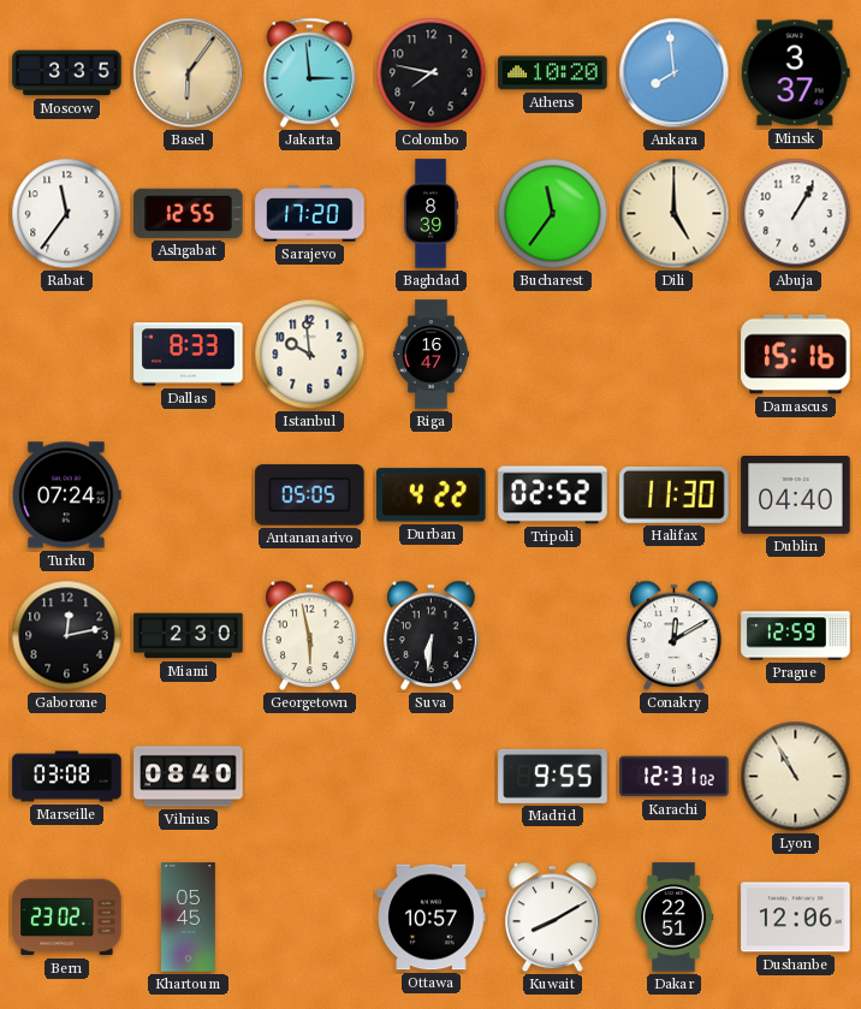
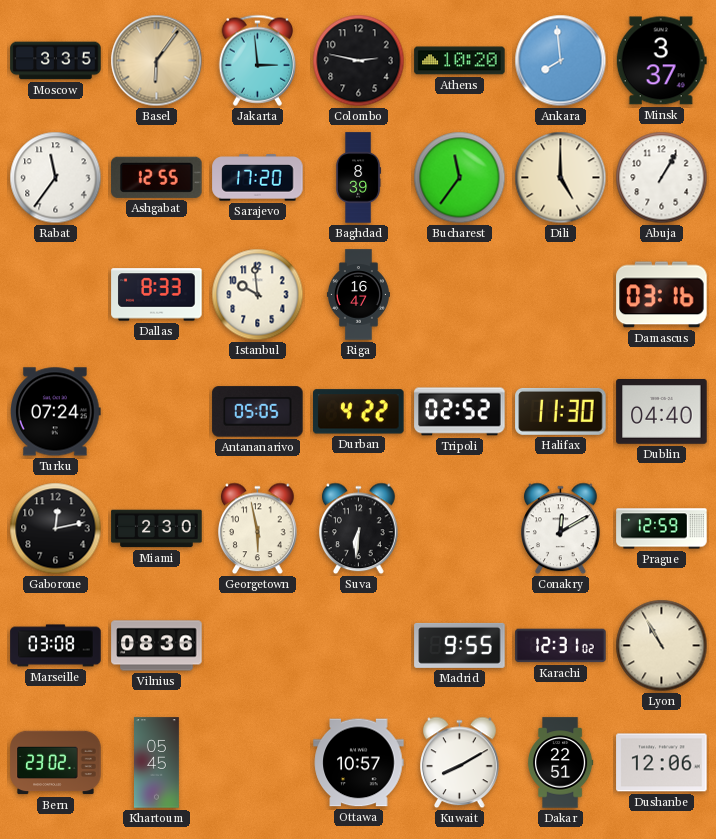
Colombo: 7:47 -> 2:47
Damascus: 15:16 -> 03:16
Vilnius: 08:40 -> 08:36
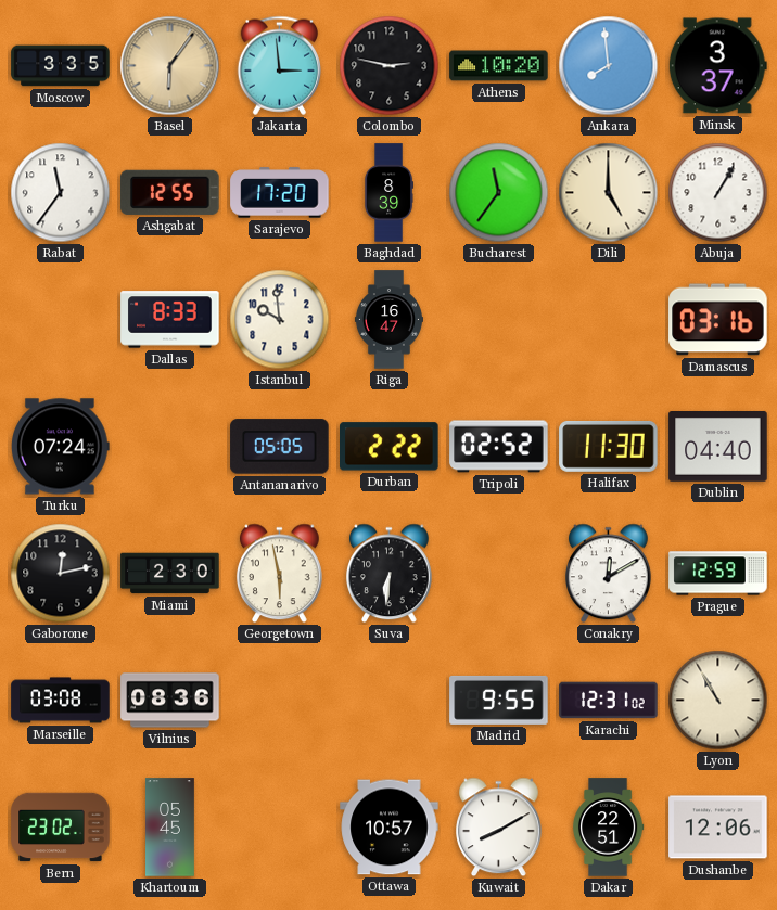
Durban: 4:22 -> 2:22
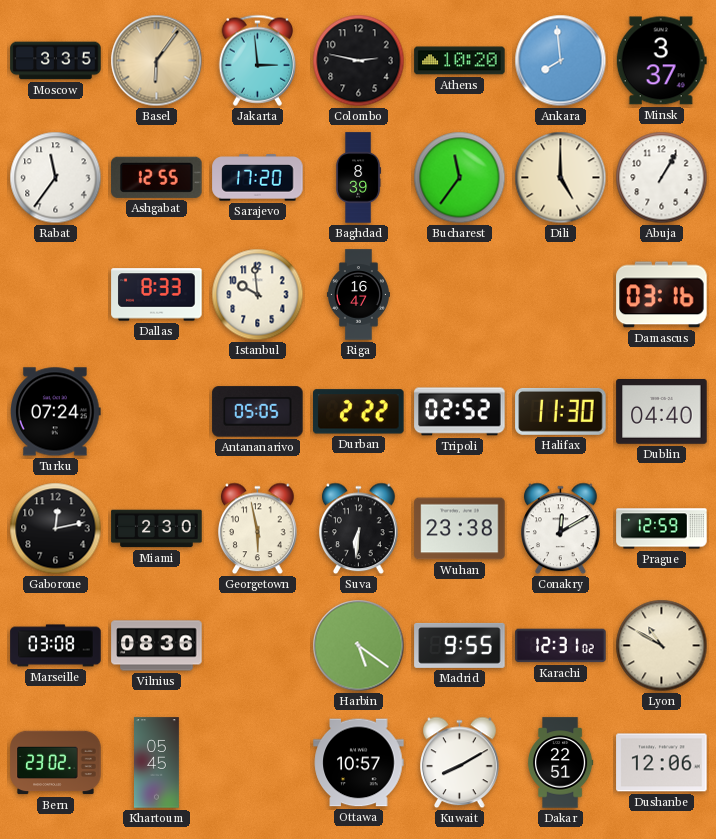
Wuhan: none -> 23:38
Harbin: none -> 5:21
Lyon: 10:55 -> 10:50
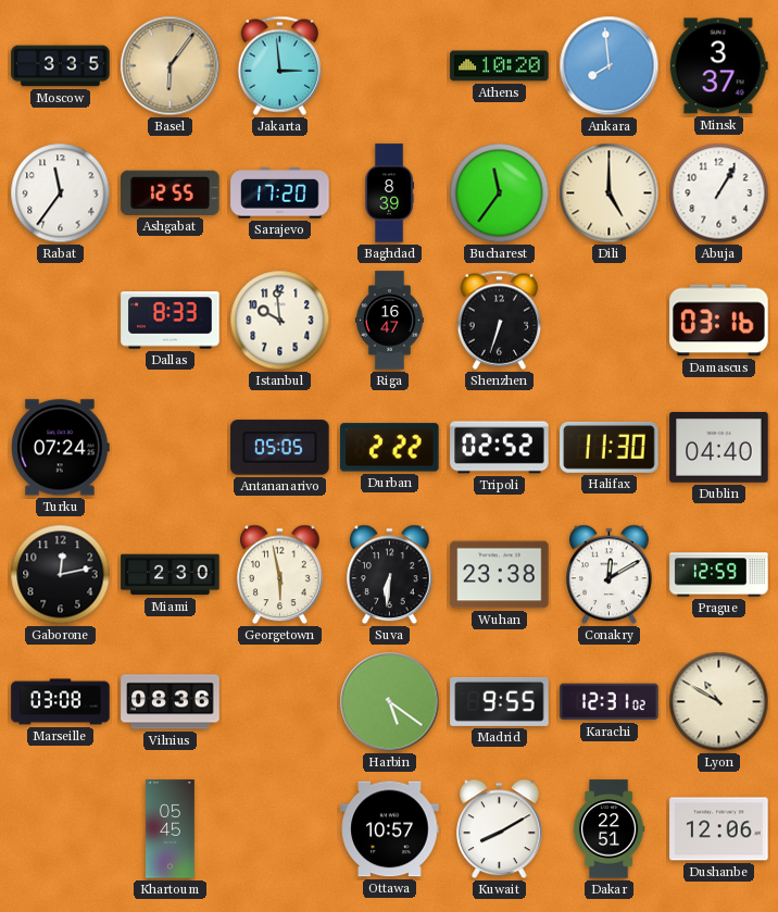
Colombo: 2:47 -> none
Shenzhen: none -> 6:33
Bern: 23:02 -> none
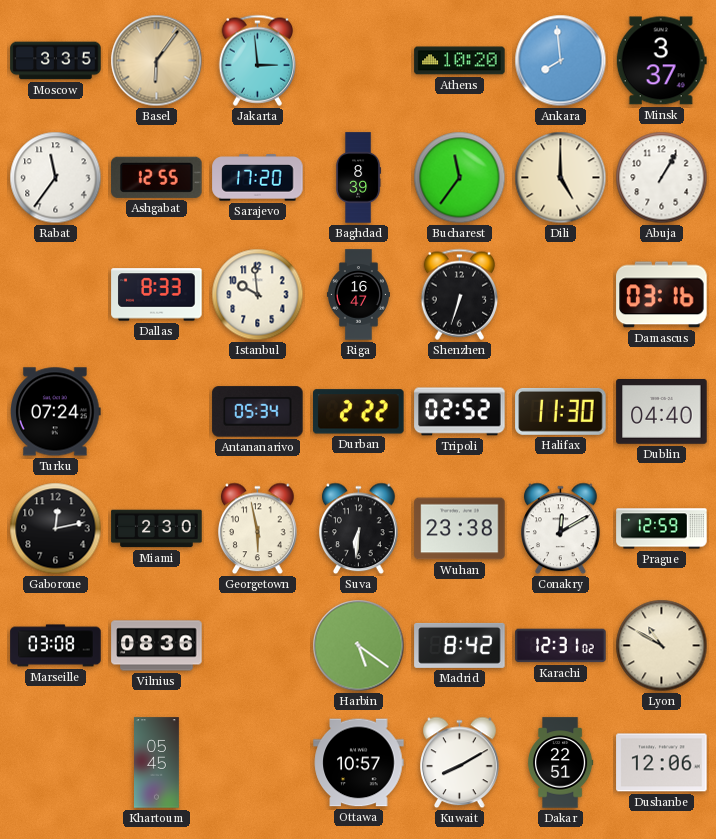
Antananarivo: 05:05 -> 05:34
Madrid: 9:55 -> 8:42
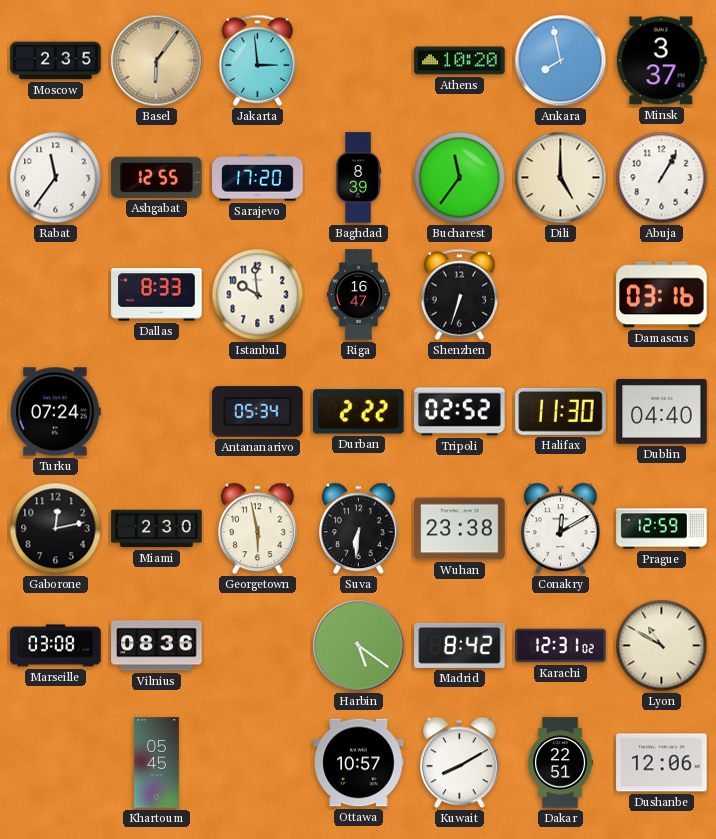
Moscow: 3:35 -> 2:35
Ankara: 7:59 -> 7:58
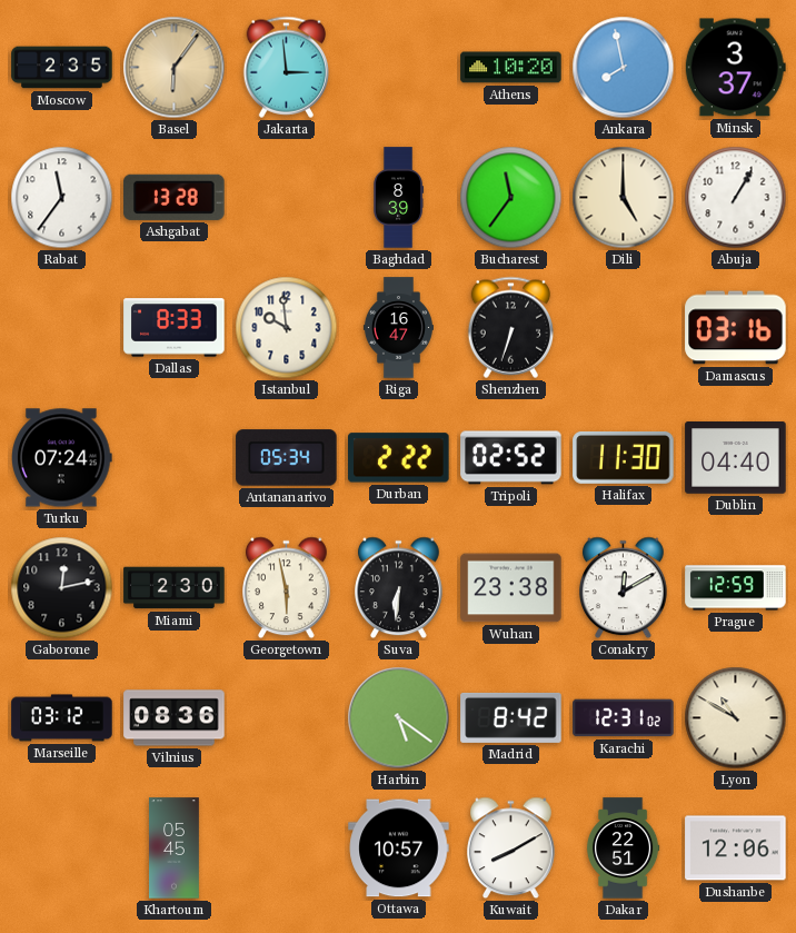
Ashgabat: 12:55 -> 13:28
Sarajevo: 17:20 -> none
Marseille: 03:08 -> 03:12
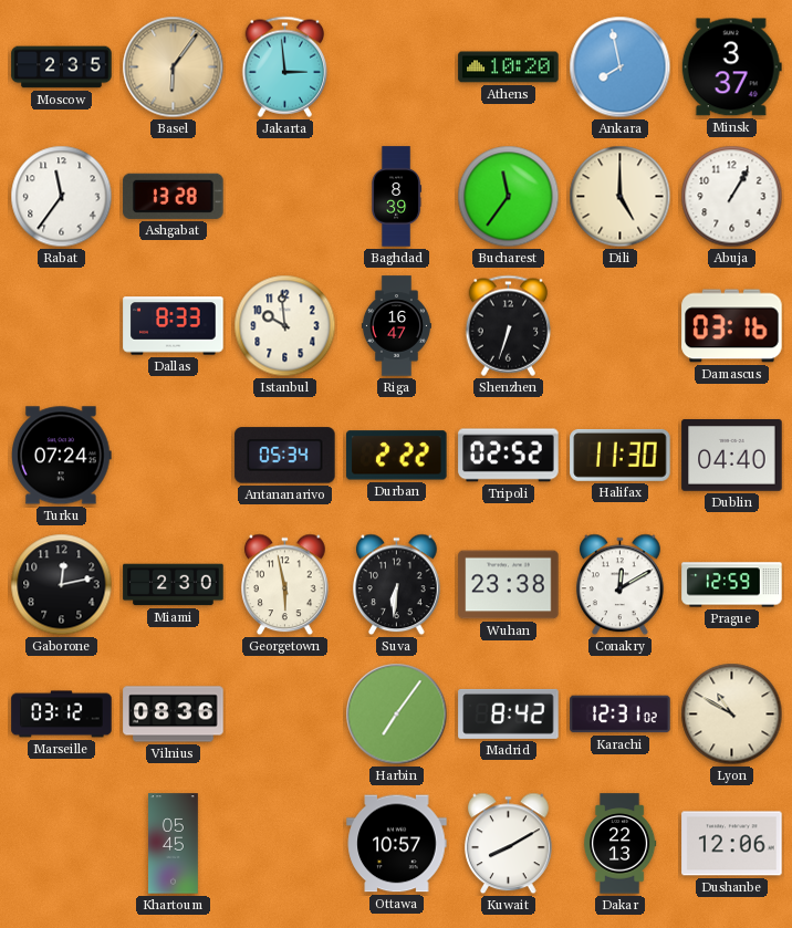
Harbin: 5:21 -> 7:06
Dakar: 22:51 -> 22:13
